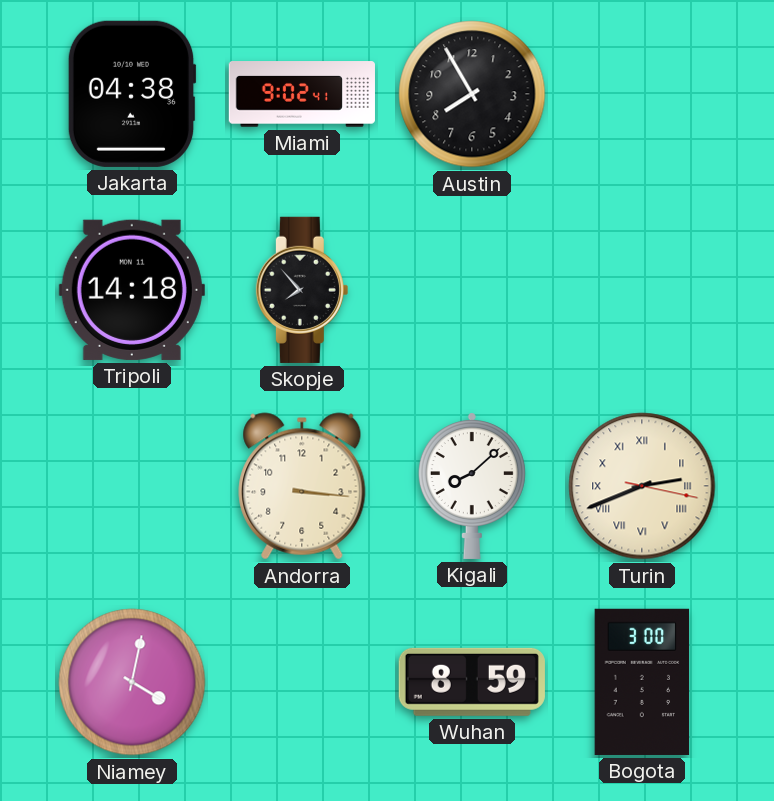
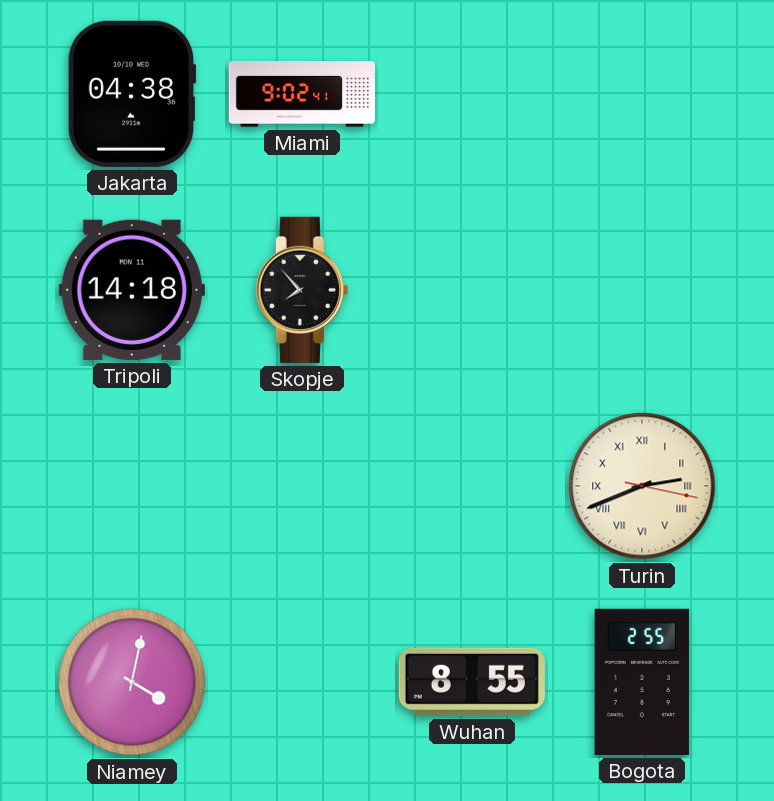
Austin: 7:55 -> none
Andorra: 3:16 -> none
Kigali: 8:08 -> none
Wuhan: 8:59 -> 8:55
Bogota: 3:00 -> 2:55
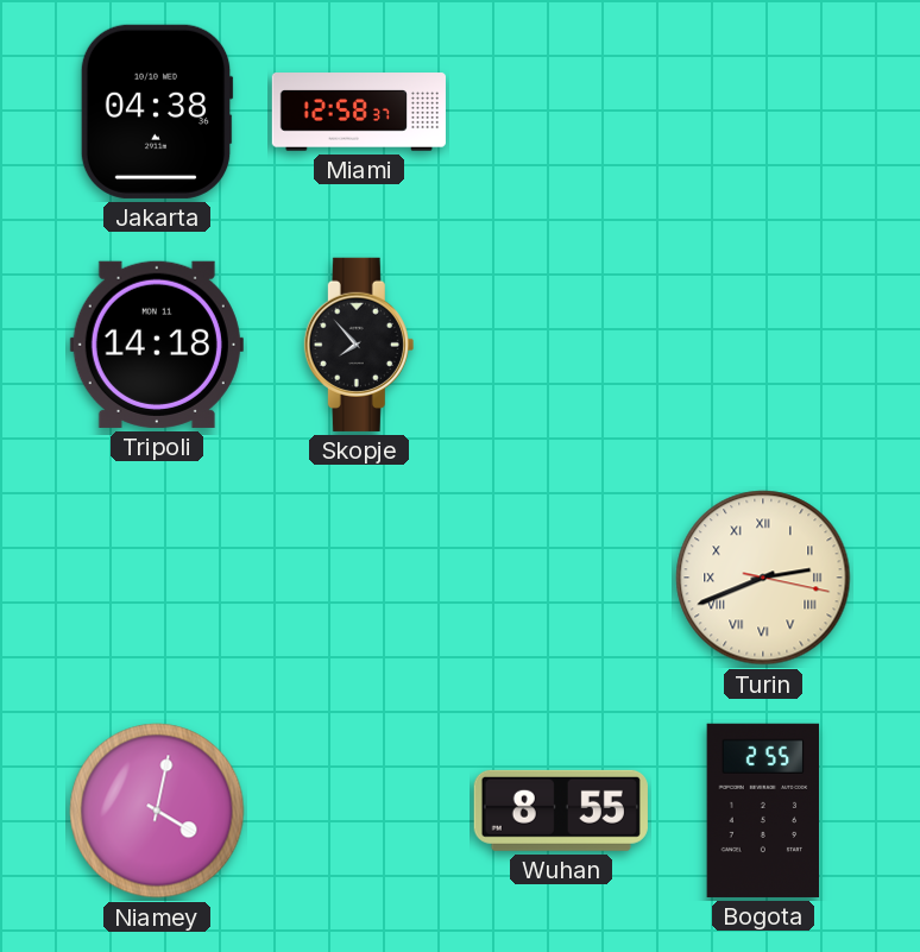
Miami: 9:02 -> 12:58
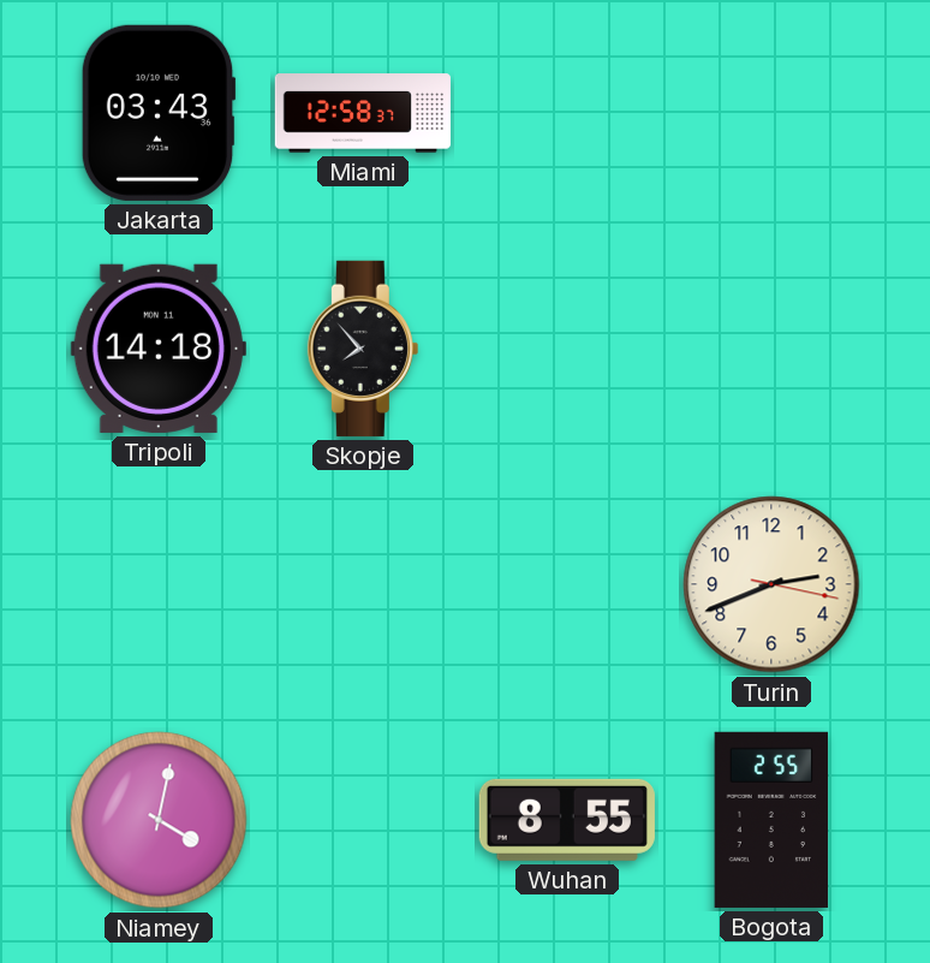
Jakarta: 04:38 -> 03:43
Turin numerals: Roman -> Arabic
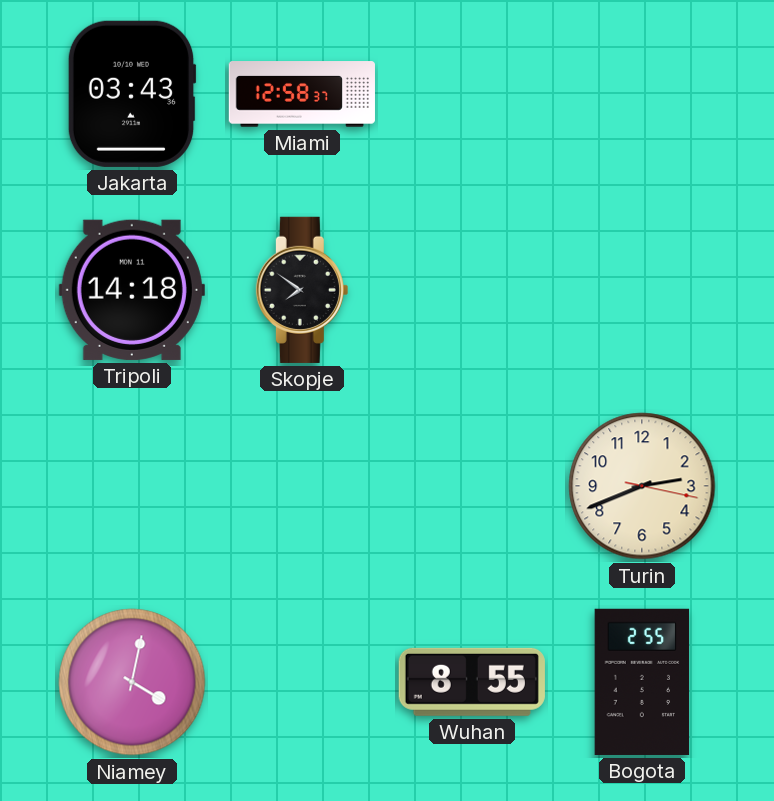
Skopje: 7:53 -> 7:51
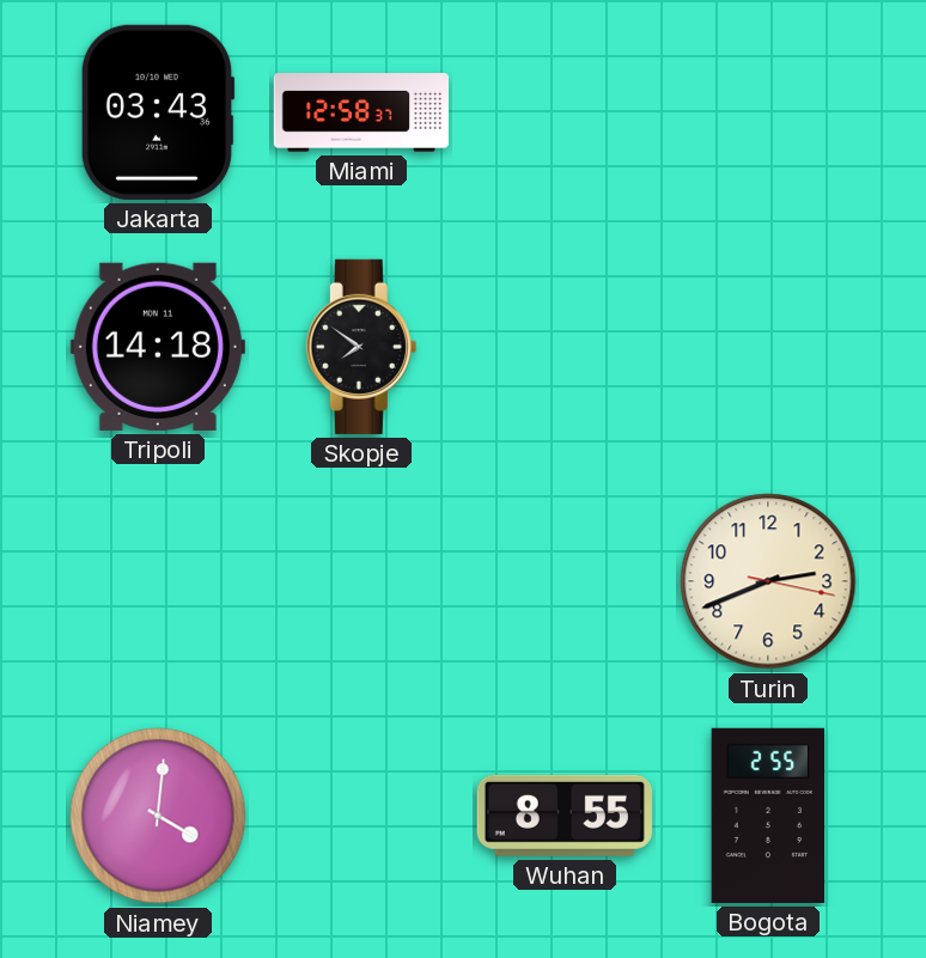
Niamey: 4:02 -> 4:01
